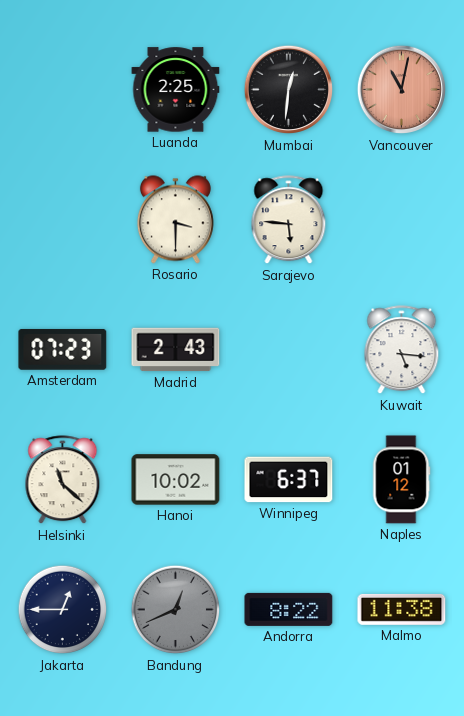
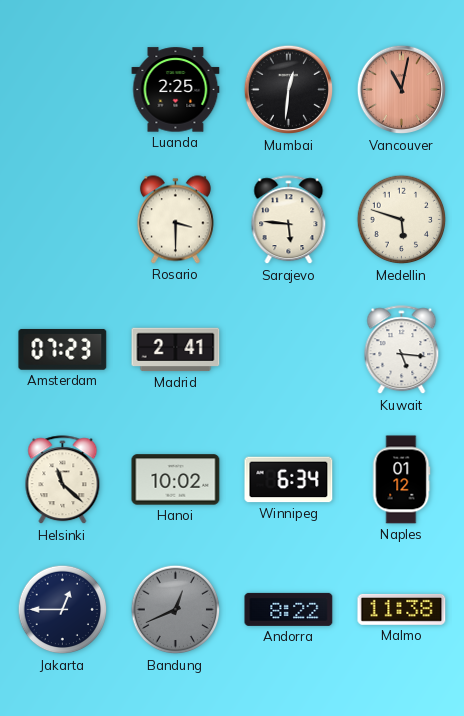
Medellin: none -> 5:48
Madrid: 2:43 -> 2:41
Winnipeg: 6:37 -> 6:34
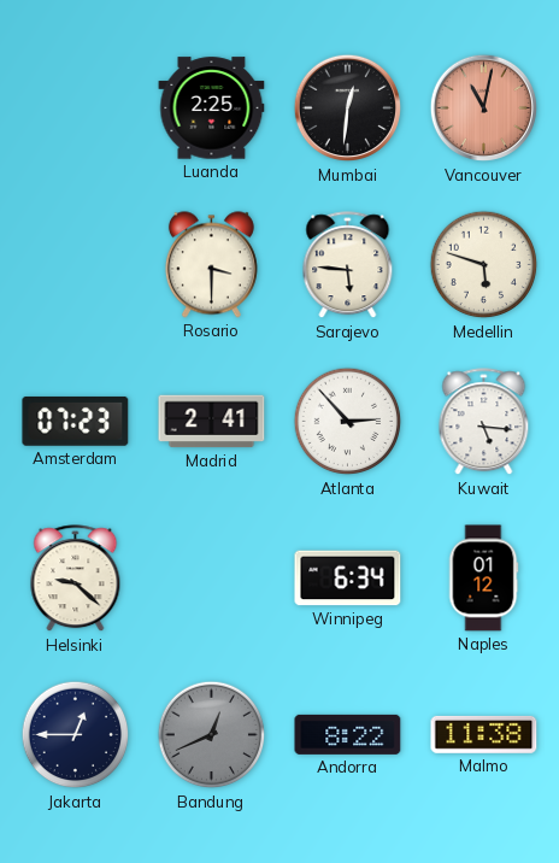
Atlanta: none -> 2:53
Helsinki: 11:22 -> 9:22
Hanoi: 10:02 -> none
